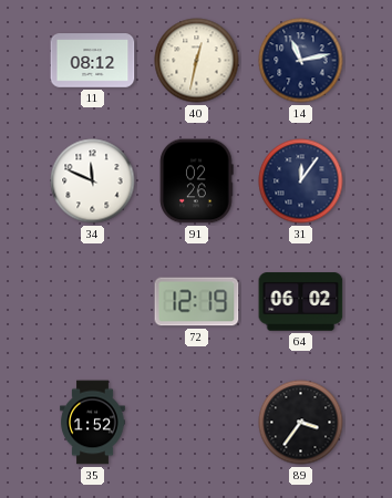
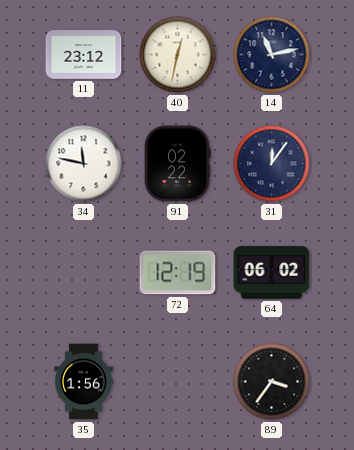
11: 08:12 -> 23:12
34: 11:49 -> 11:47
91: 02:26 -> 02:22
35: 1:52 -> 1:56
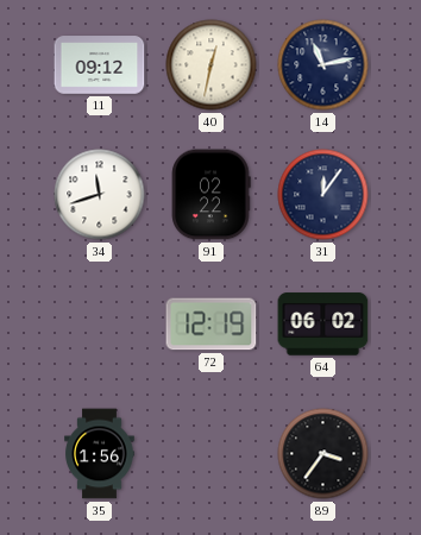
11: 23:12 -> 09:12
34: 11:47 -> 11:42
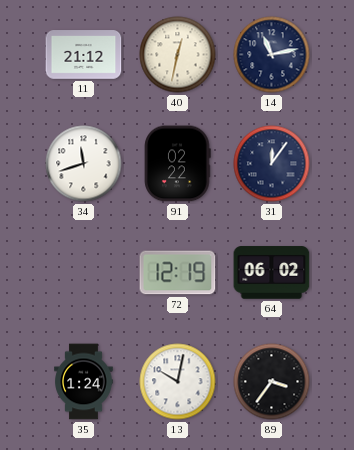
11: 09:12 -> 21:12
35: 1:56 -> 1:24
13: none -> 10:02
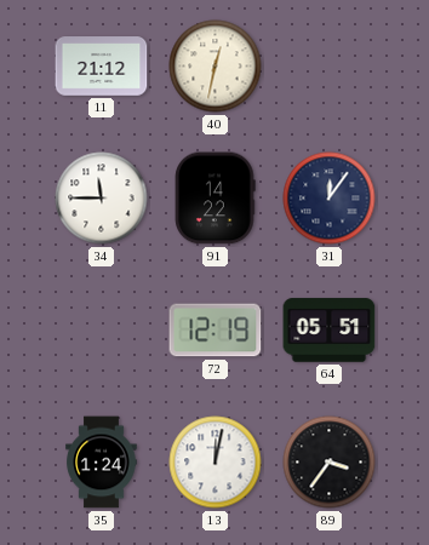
14: 11:13 -> none
34: 11:42 -> 11:45
91: 02:22 -> 14:22
64: 06:02 -> 05:51
13: 10:02 -> 12:02
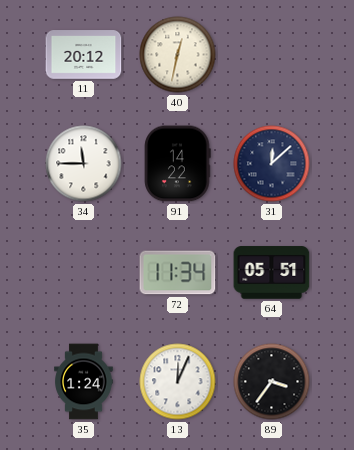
11: 21:12 -> 20:12
31: 12:06 -> 12:08
72: 12:19 -> 11:34
13: 12:02 -> 12:04
